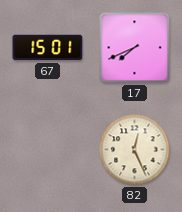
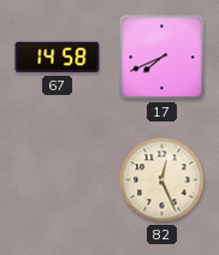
67: 15:01 -> 14:58
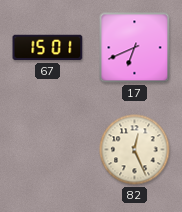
67: 14:58 -> 15:01
17: 7:41 -> 6:41
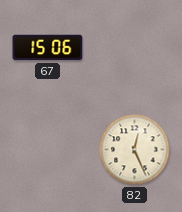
67: 15:01 -> 15:06
17: 6:41 -> none
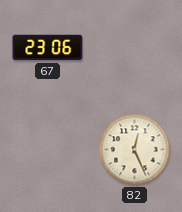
67: 15:06 -> 23:06
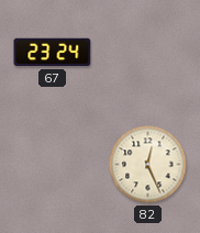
67: 23:06 -> 23:24
